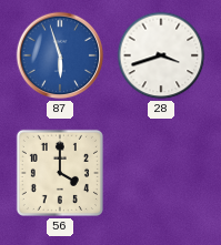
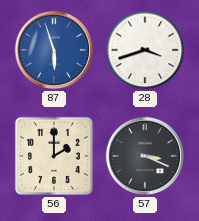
56: 4:00 -> 2:00
57: none -> 3:19
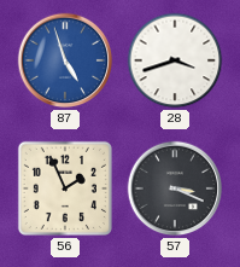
87: 5:57 -> 4:57
56: 2:00 -> 1:56
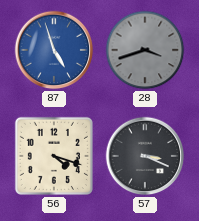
28 dial: white -> grey
56: 1:56 -> 4:18
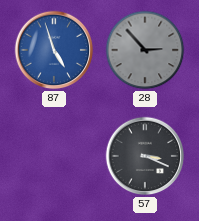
28: 3:42 -> 2:53
56: 4:18 -> none
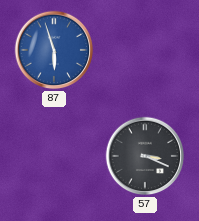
87: 4:57 -> 5:57
28: 2:53 -> none
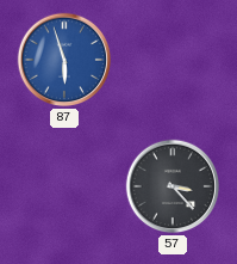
57: 3:19 -> 3:23
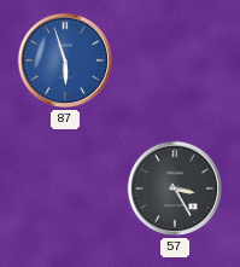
57: 3:23 -> 3:25
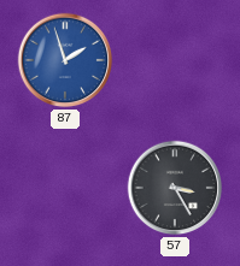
87: 5:57 -> 1:57
